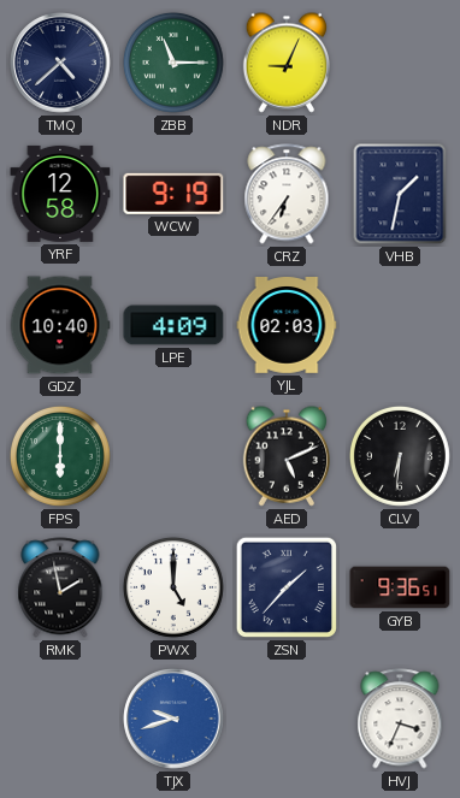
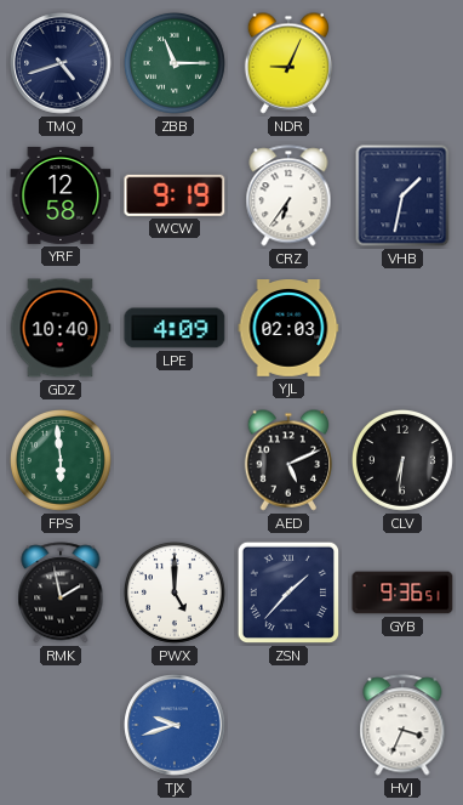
TMQ: 4:38 -> 4:42
FPS: 6:00 -> 5:59
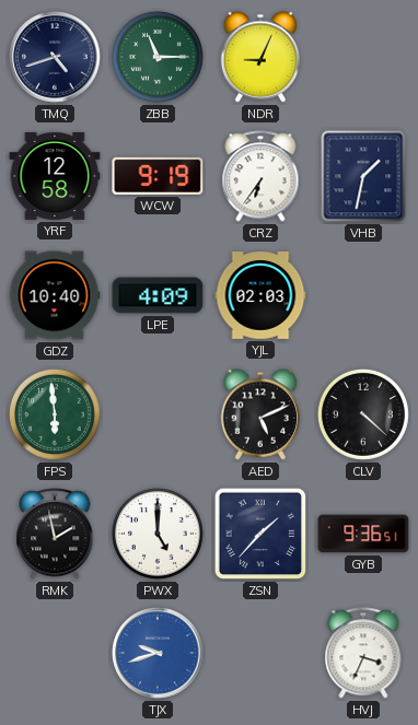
CLV: 6:31 -> 4:22
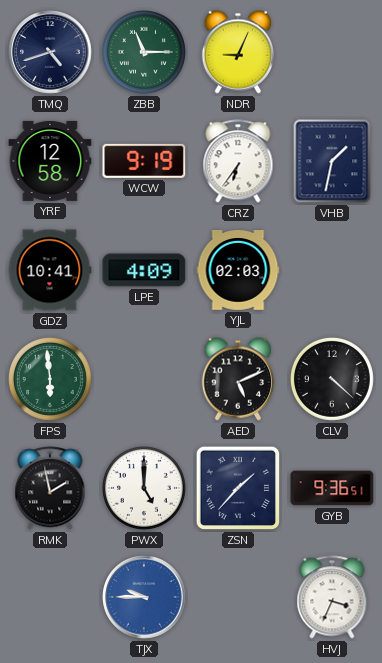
GDZ: 10:40 -> 10:41
TJX: 9:42 -> 9:45
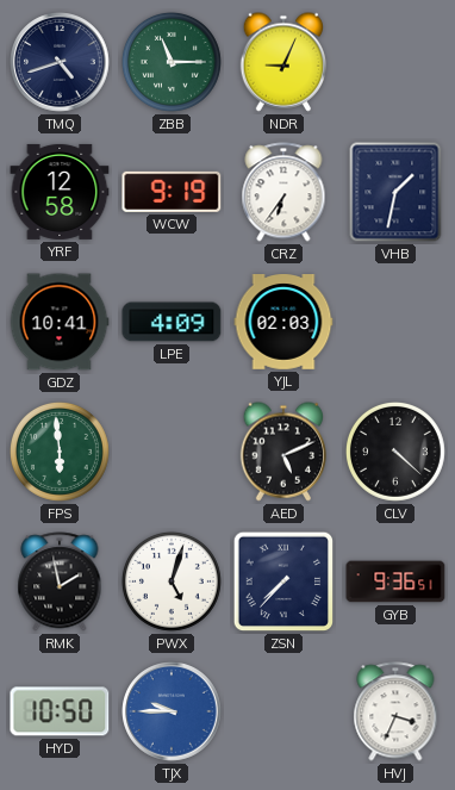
PWX: 5:00 -> 5:03
ZSN: 1:37 -> 7:37
HYD: none -> 10:50
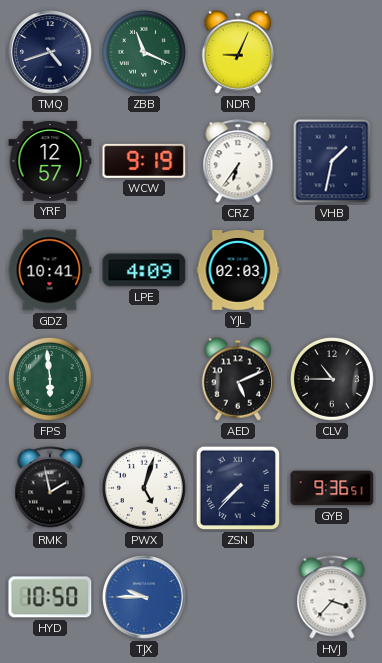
ZBB: 11:15 -> 11:19
YRF: 12:58 -> 12:57
CLV: 4:22 -> 10:45
HVJ: 3:34 -> 3:37
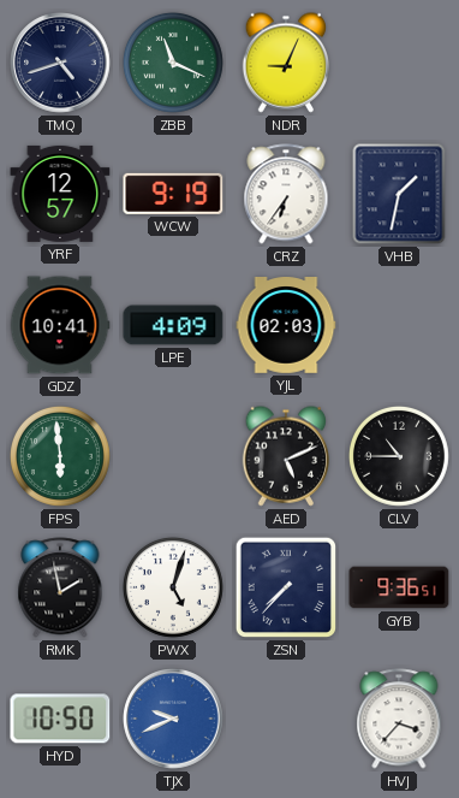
TJX: 9:45 -> 9:41
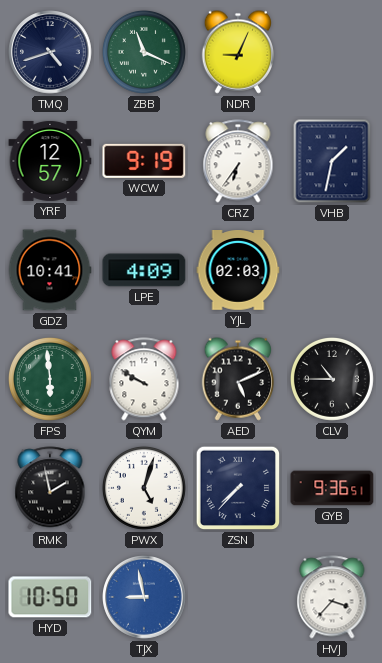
QYM: none -> 9:50
TJX: 9:41 -> 8:58
